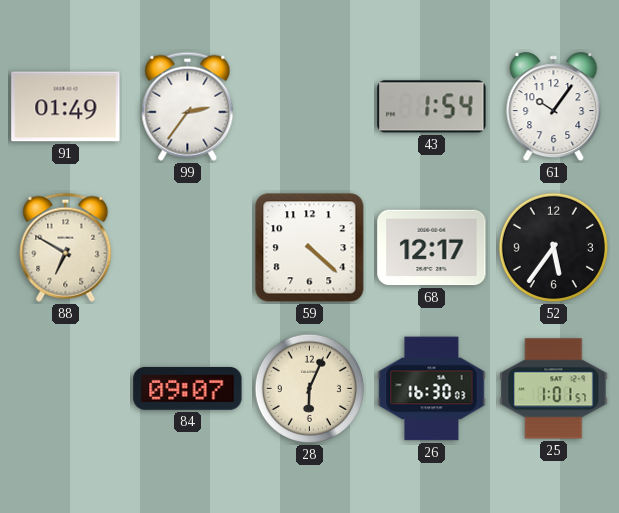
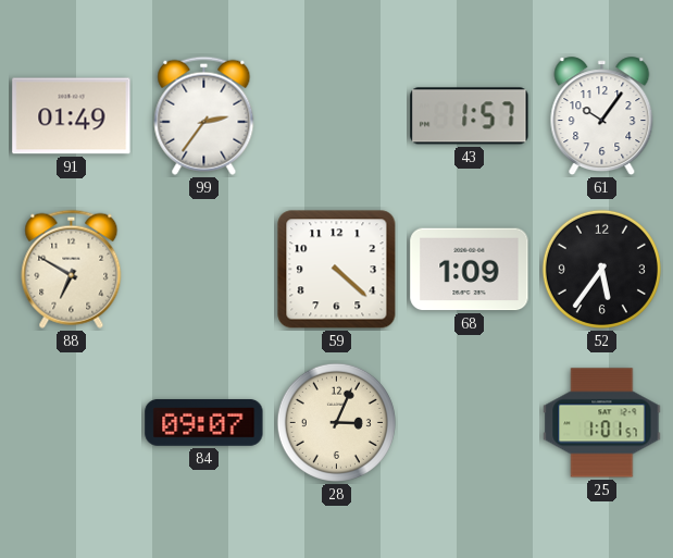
43: 1:54 -> 1:57
68: 12:17 -> 1:09
28: 6:04 -> 3:04
26: 16:30 -> none
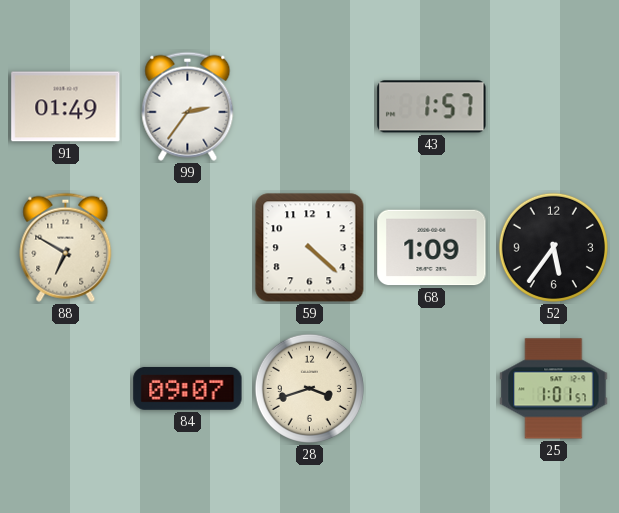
61: 10:06 -> none
28: 3:04 -> 3:42
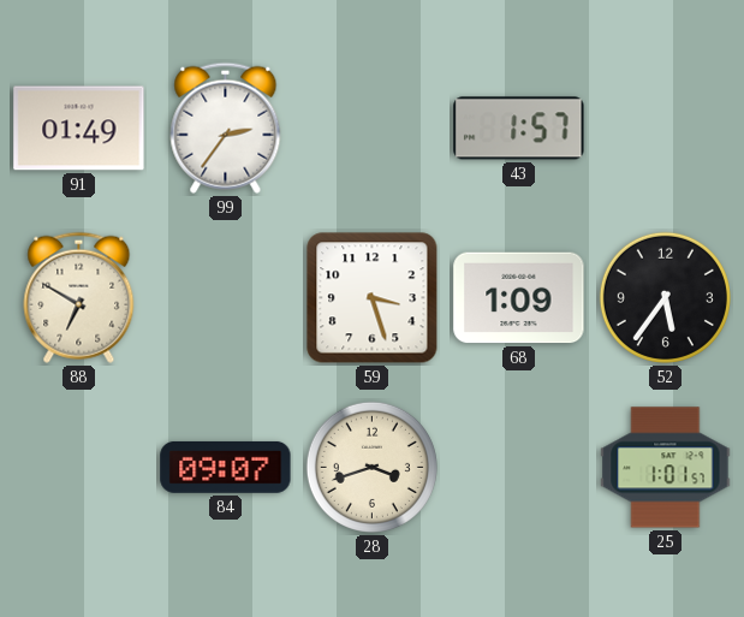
59: 4:22 -> 3:27
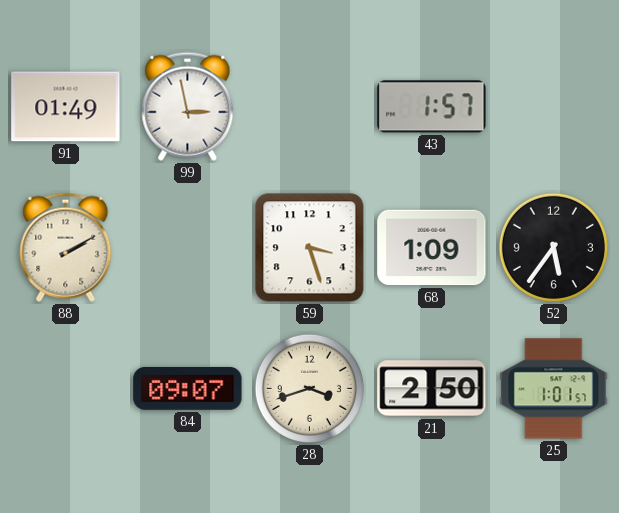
99: 2:36 -> 2:58
88: 6:50 -> 2:10
21: none -> 2:50
